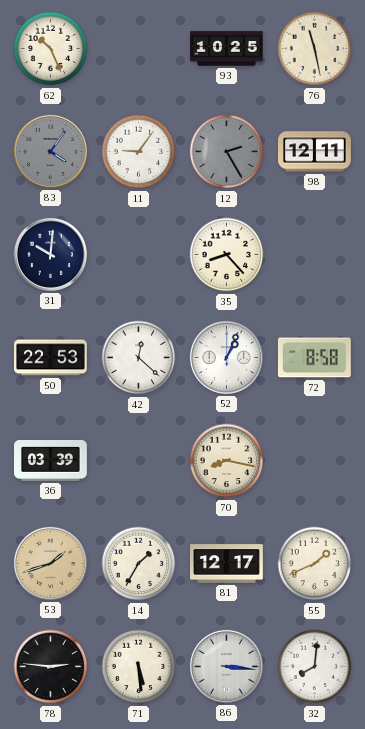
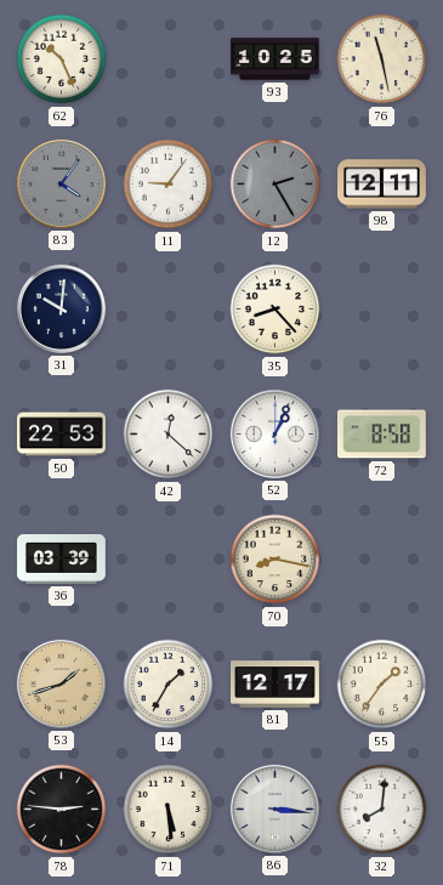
55: 1:41 -> 1:36
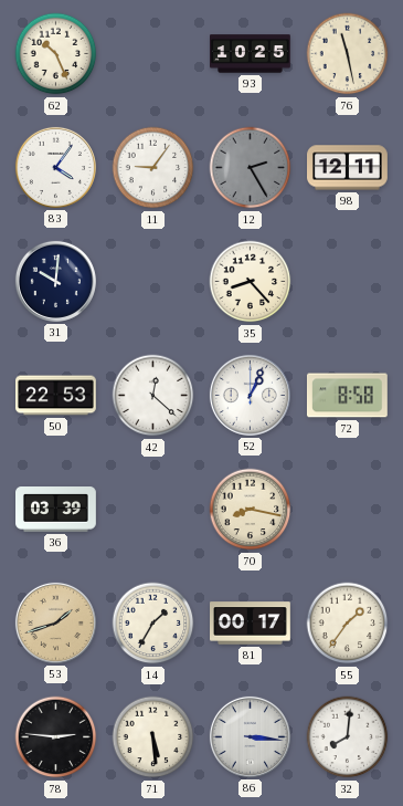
83 dial: grey -> white
81: 12:17 -> 00:17
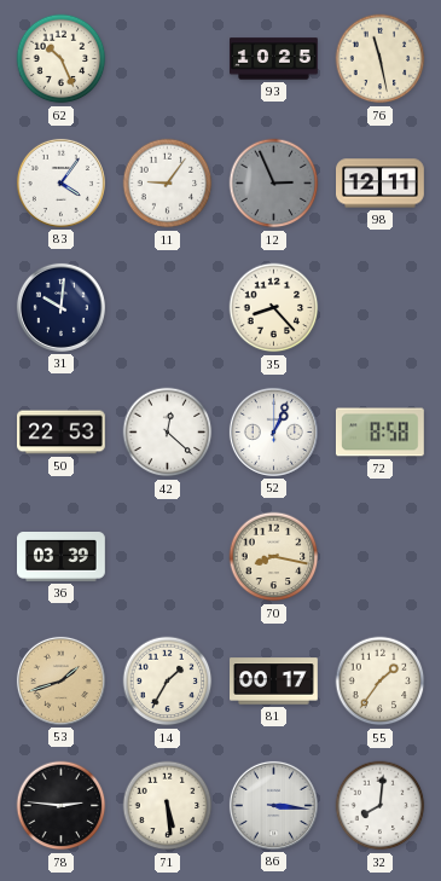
12: 2:25 -> 2:56
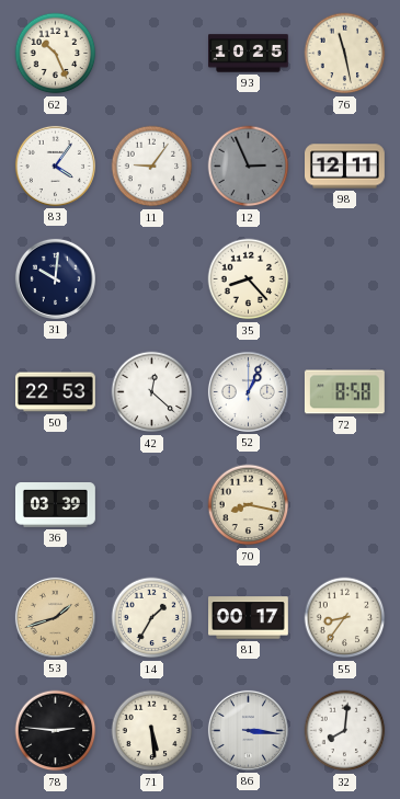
55: 1:36 -> 8:36
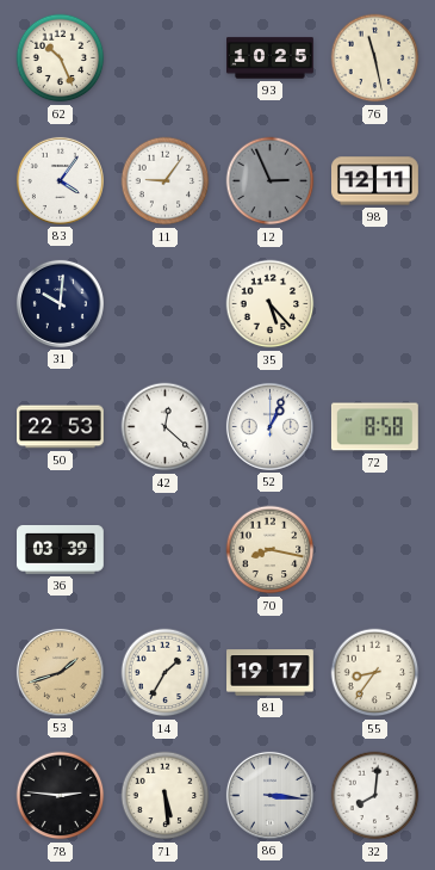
35: 8:23 -> 5:23
81: 00:17 -> 19:17
